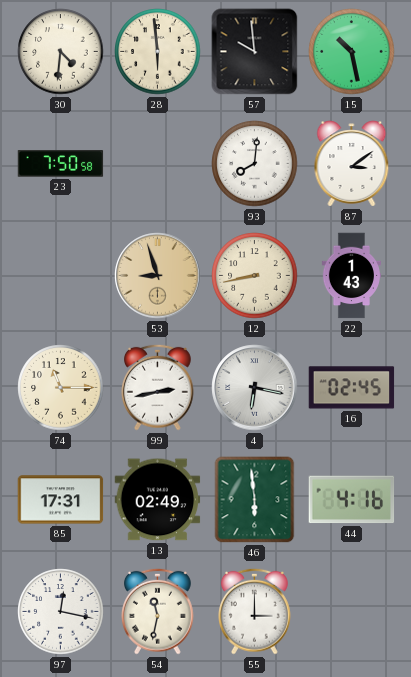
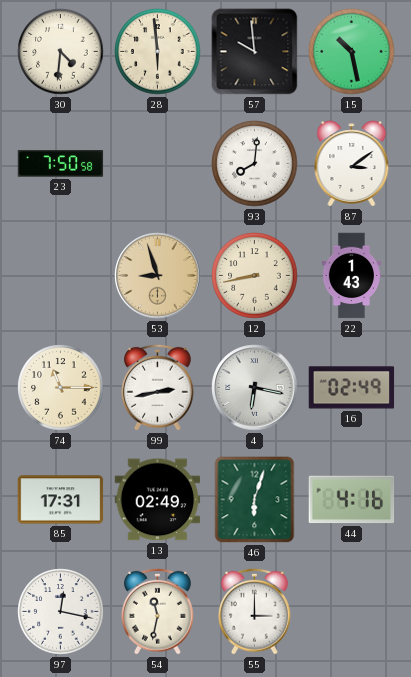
16: 02:45 -> 02:49
46: 5:59 -> 6:03
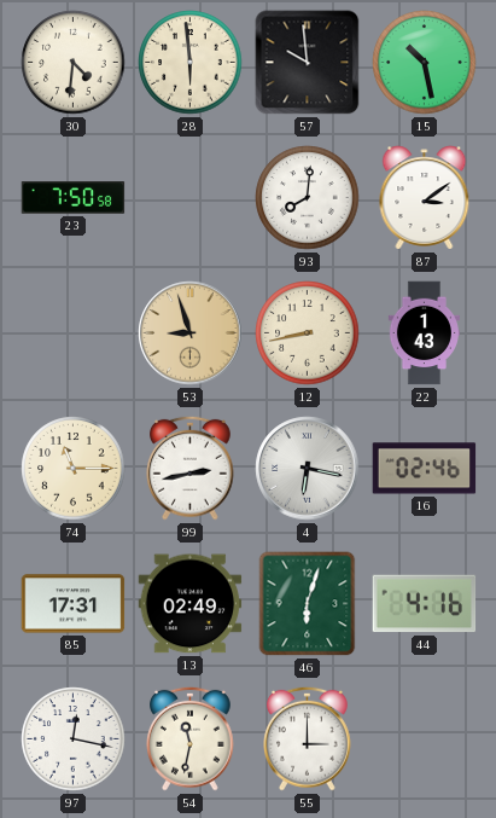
16: 02:49 -> 02:46
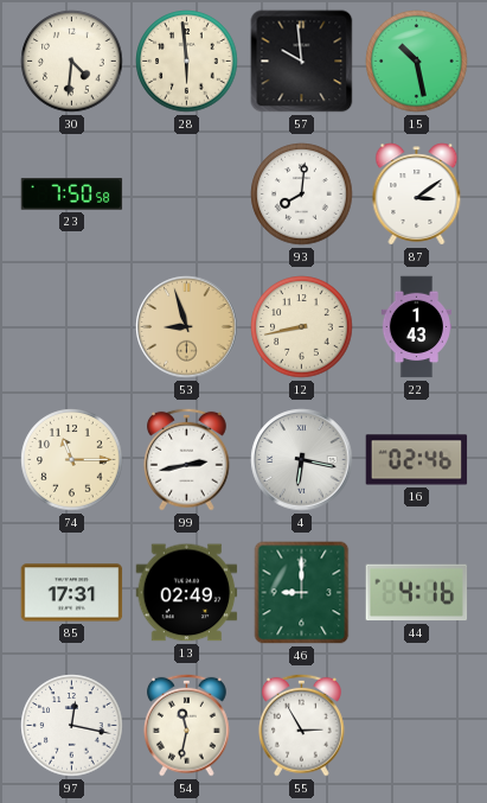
46: 6:03 -> 9:00
55: 3:00 -> 2:55
